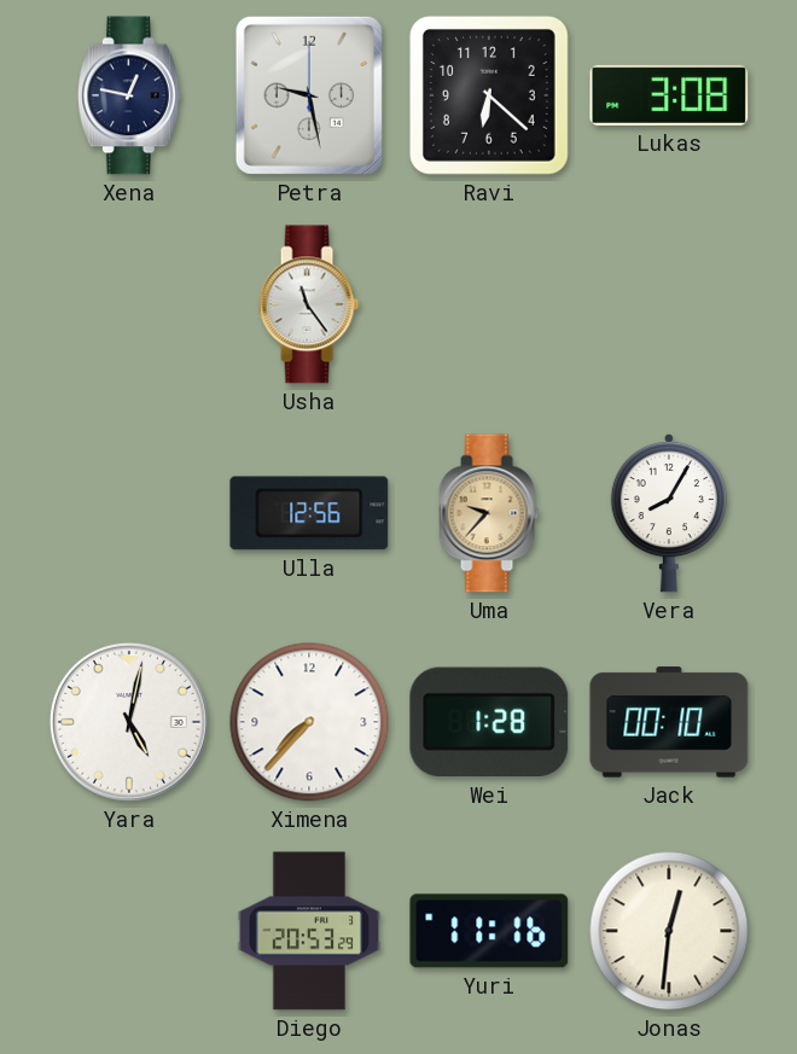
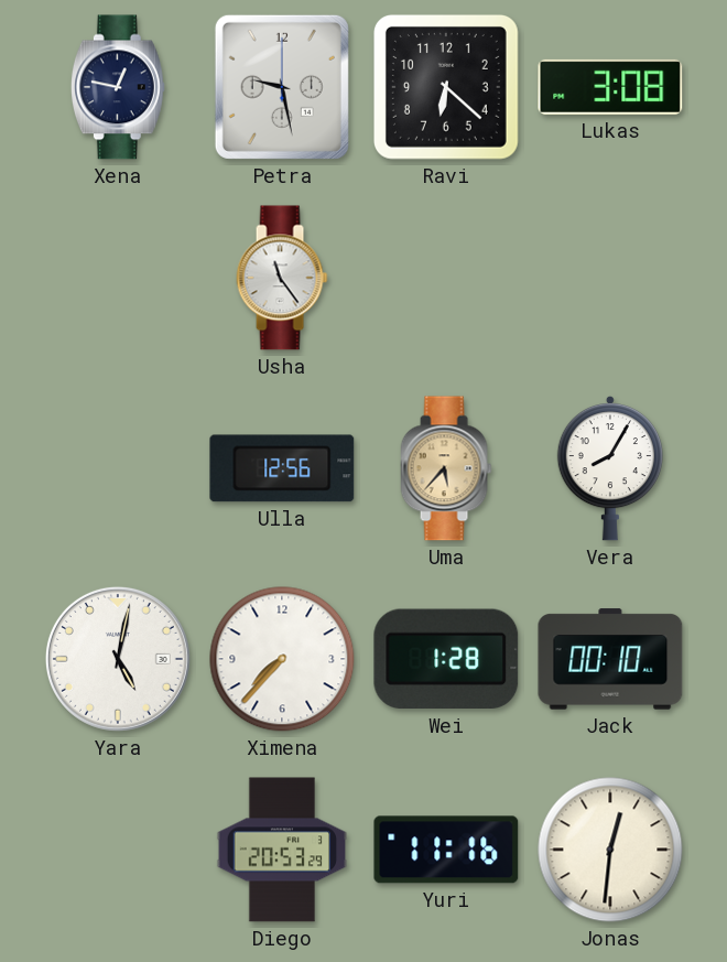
Uma: 9:37 -> 5:37
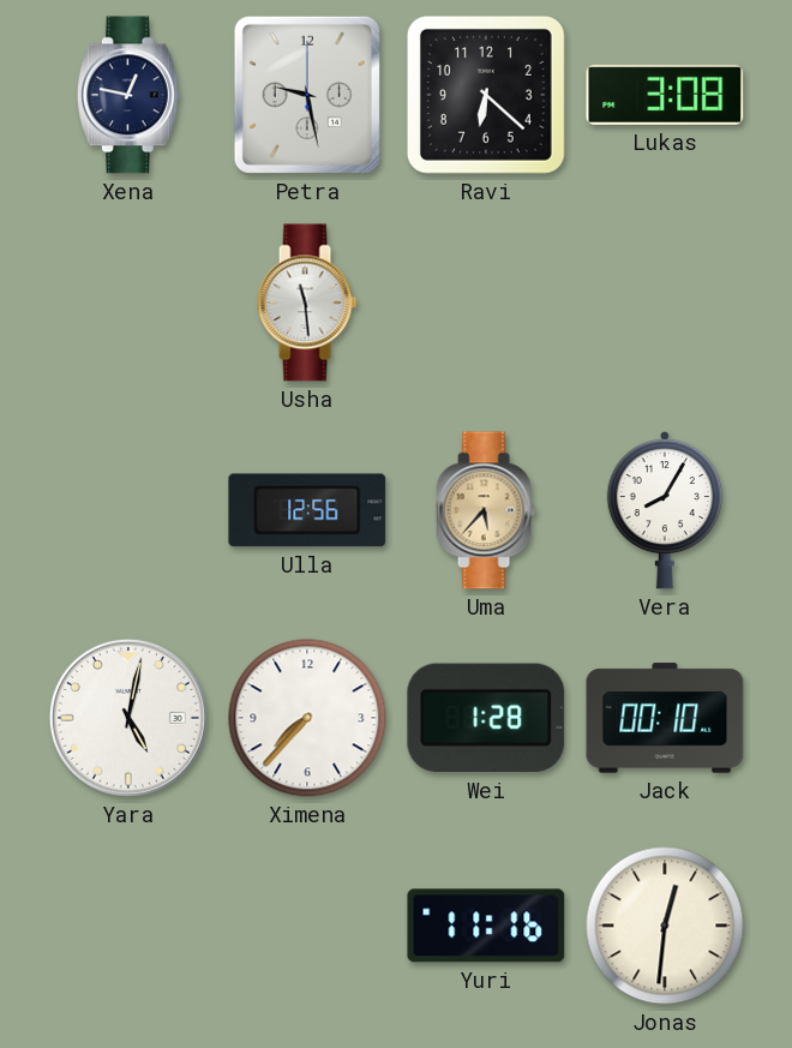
Usha: 11:24 -> 11:29
Diego: 20:53 -> none
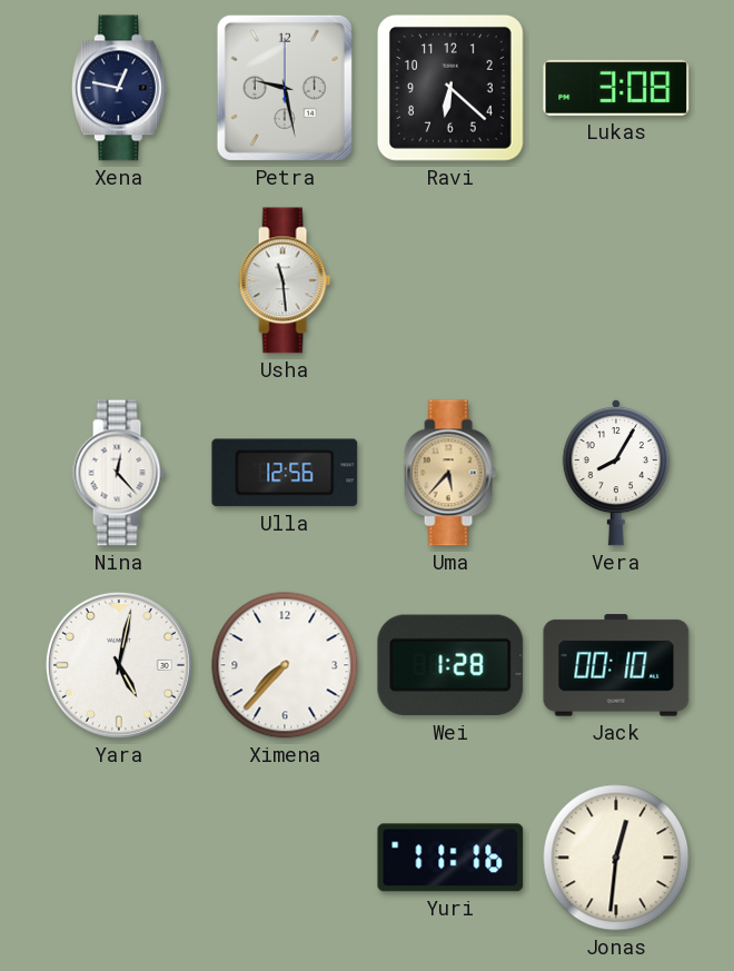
Nina: none -> 12:23
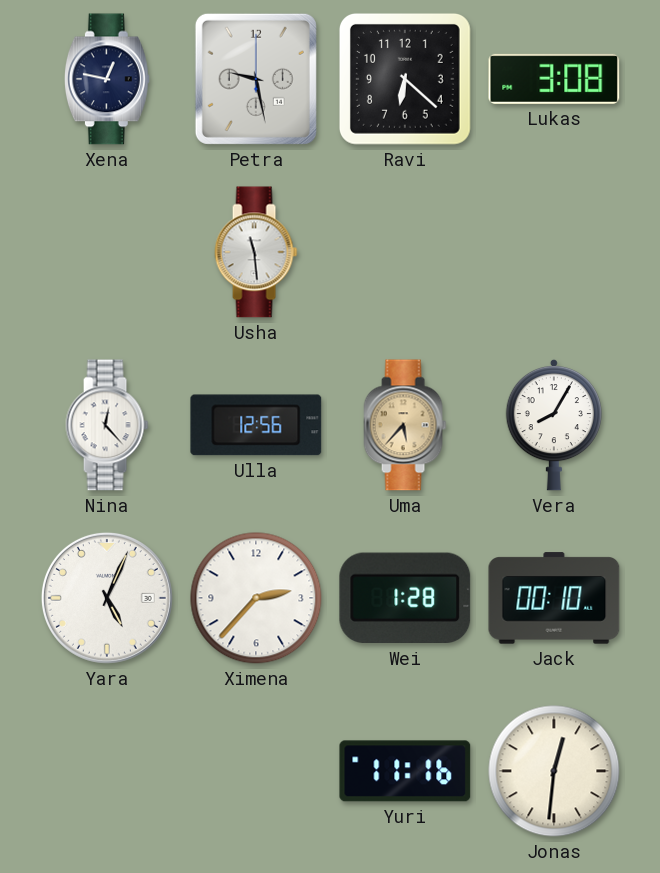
Yara: 5:02 -> 5:04
Ximena: 7:37 -> 2:37
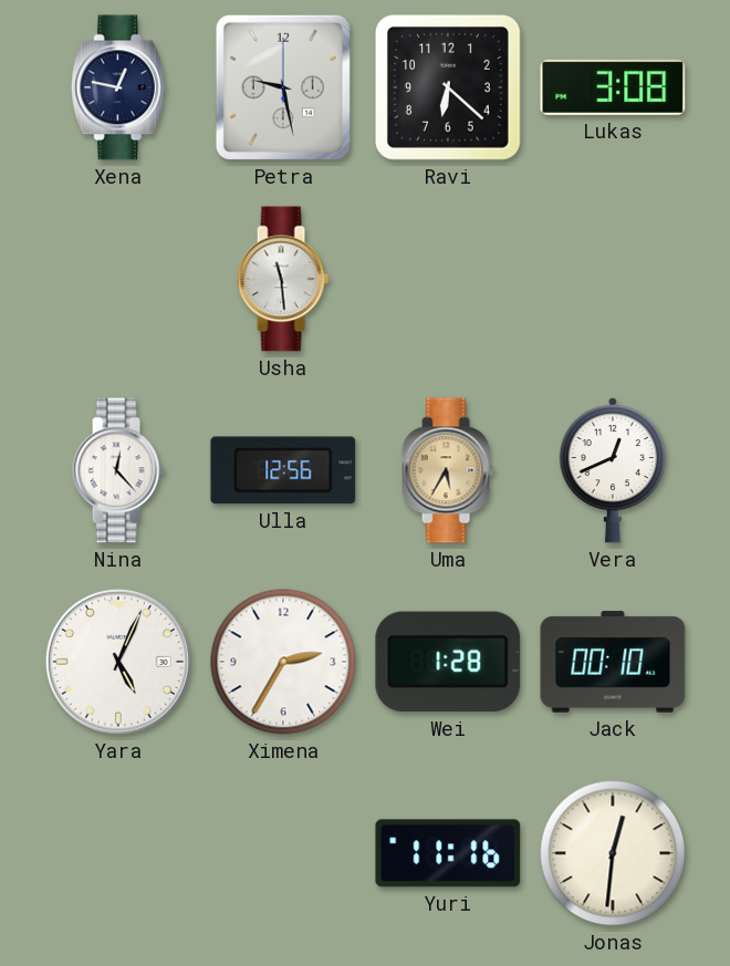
Uma: 5:37 -> 5:35
Vera: 8:05 -> 12:41
Ximena: 2:37 -> 2:35
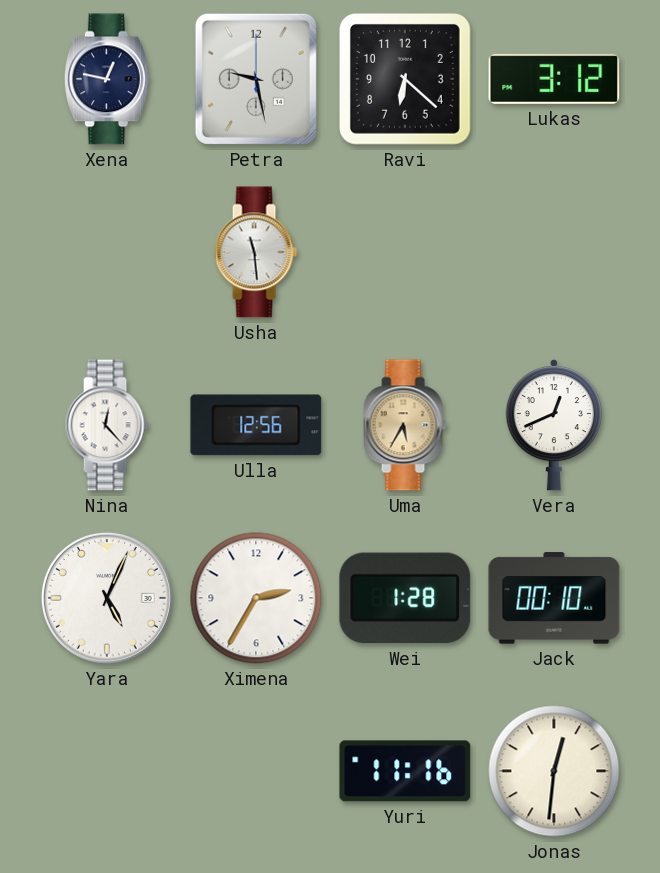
Lukas: 3:08 -> 3:12
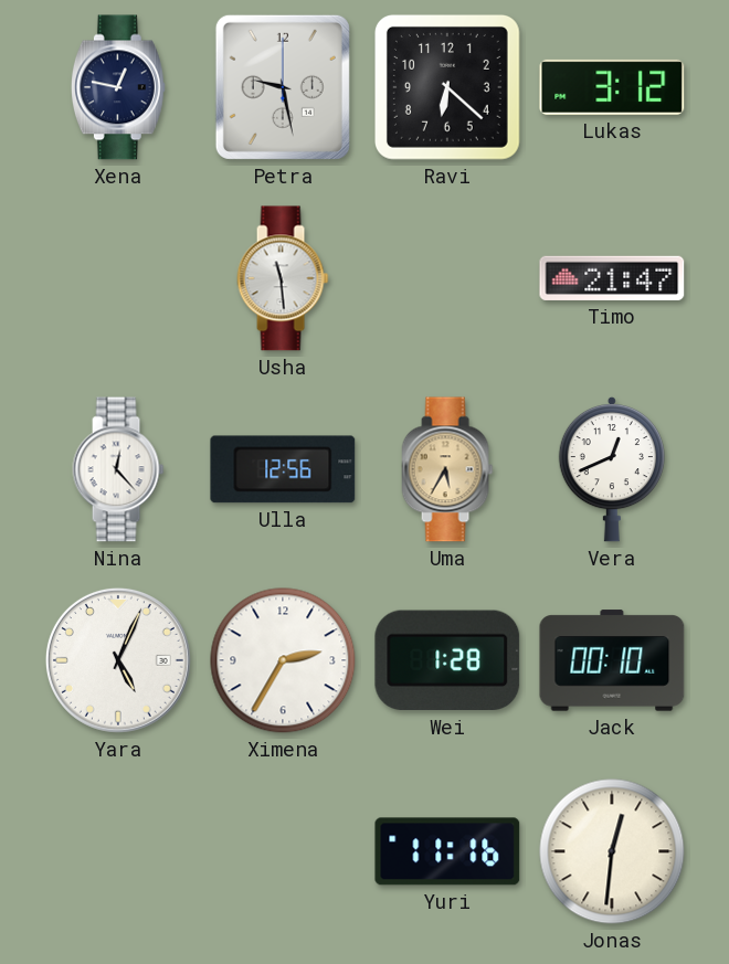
Timo: none -> 21:47
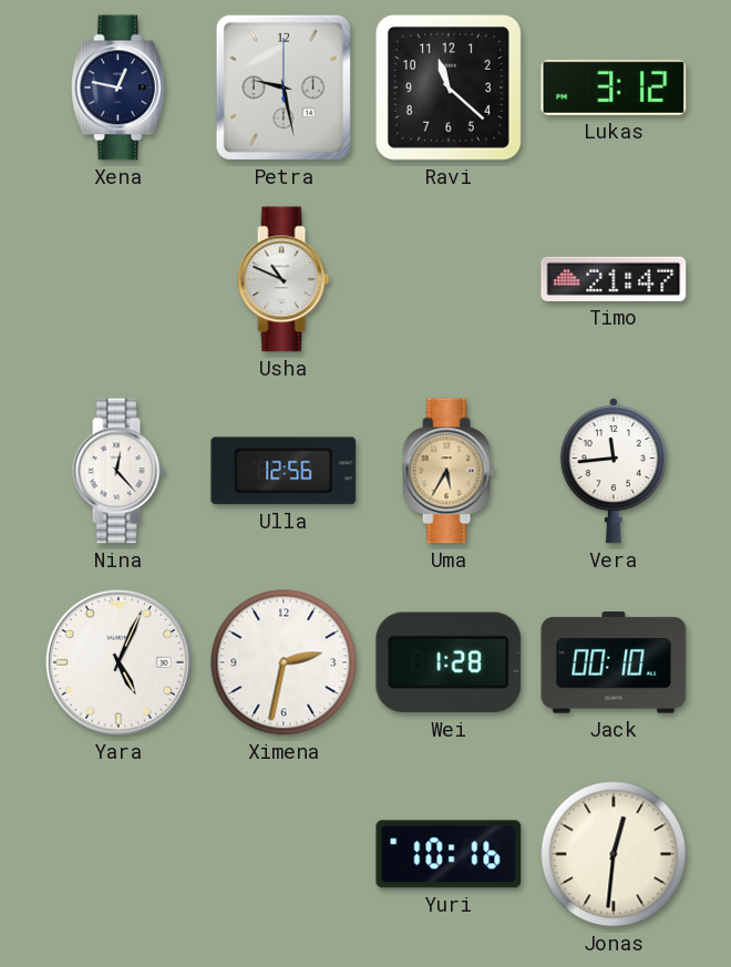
Ravi: 6:22 -> 11:22
Usha: 11:29 -> 10:49
Vera: 12:41 -> 11:44
Ximena: 2:35 -> 2:32
Yuri: 11:16 -> 10:16
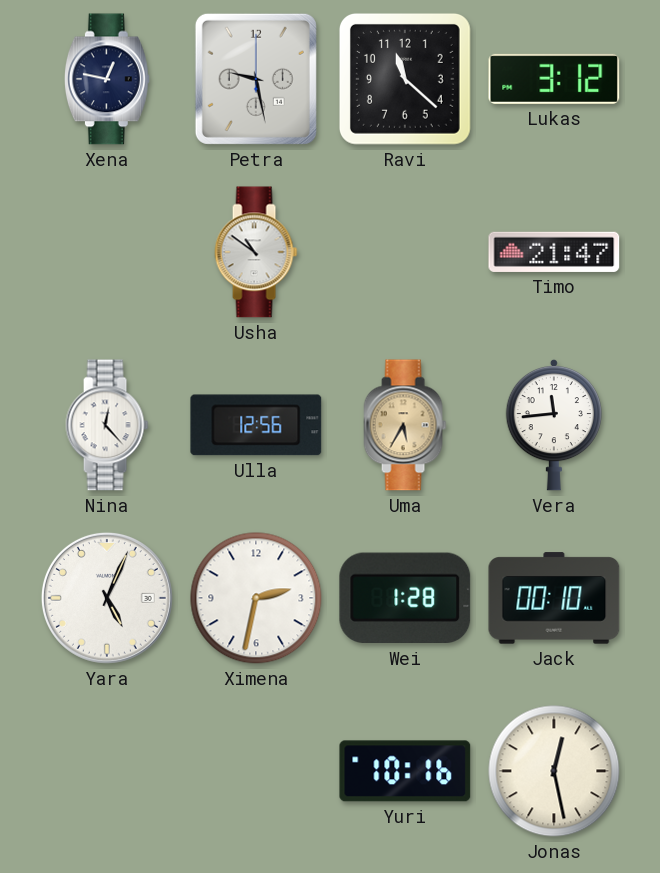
Usha: 10:49 -> 10:51
Jonas: 12:31 -> 12:28
